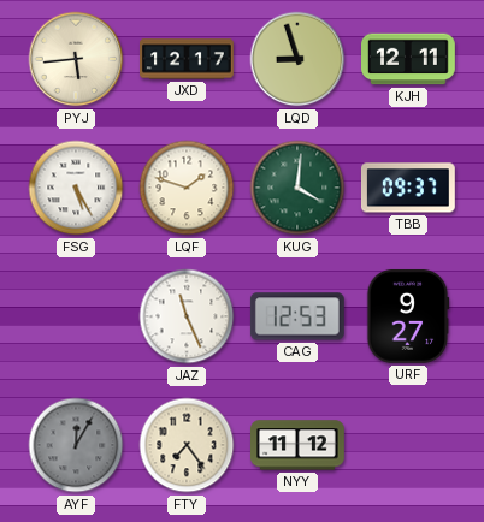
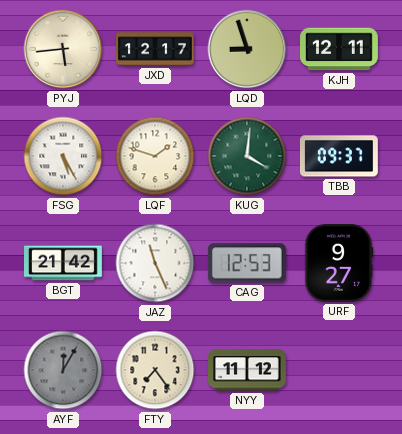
BGT: none -> 21:42
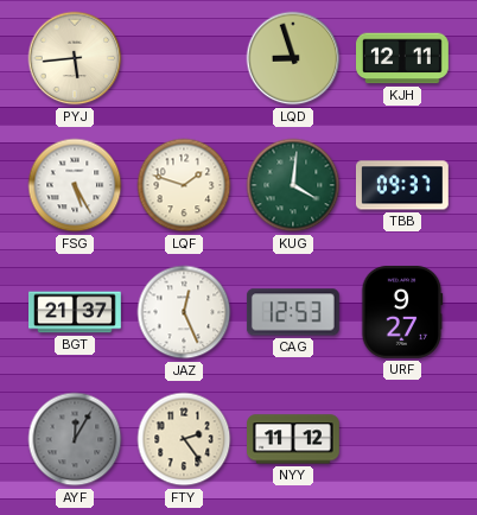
JXD: 12:17 -> none
BGT: 21:42 -> 21:37
JAZ: 11:26 -> 12:26
FTY: 7:24 -> 2:24
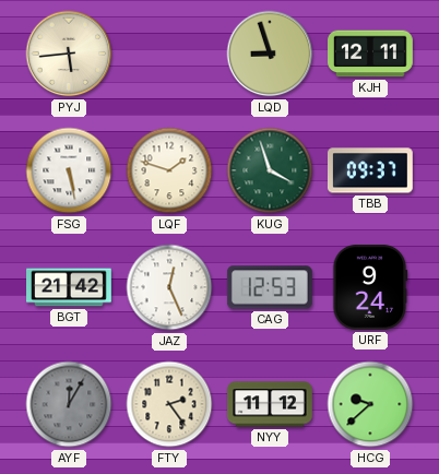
FSG: 5:25 -> 5:28
KUG: 4:01 -> 3:57
BGT: 21:37 -> 21:42
URF: 9:27 -> 9:24
HCG: none -> 9:38
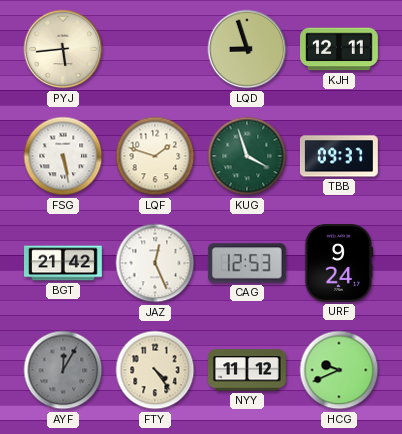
FTY: 2:24 -> 4:24
HCG: 9:38 -> 9:41
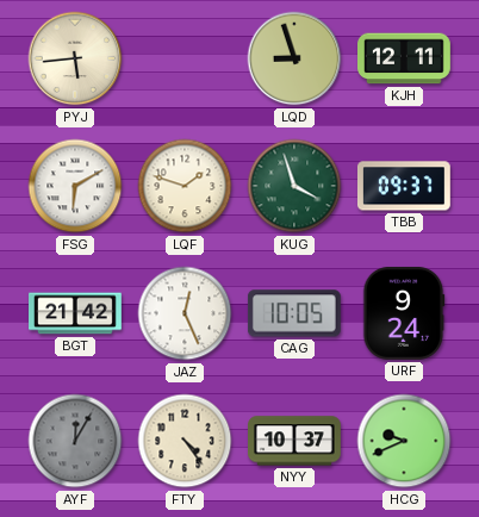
FSG: 5:28 -> 6:10
CAG: 12:53 -> 10:05
NYY: 11:12 -> 10:37
